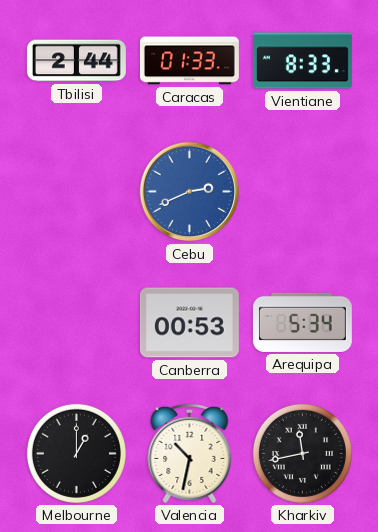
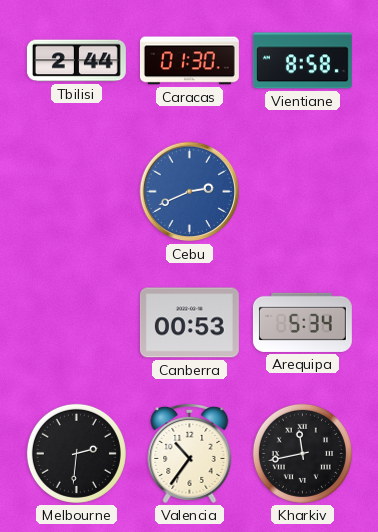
Caracas: 01:33 -> 01:30
Vientiane: 8:33 -> 8:58
Melbourne: 1:00 -> 2:31
Valencia: 10:32 -> 10:36
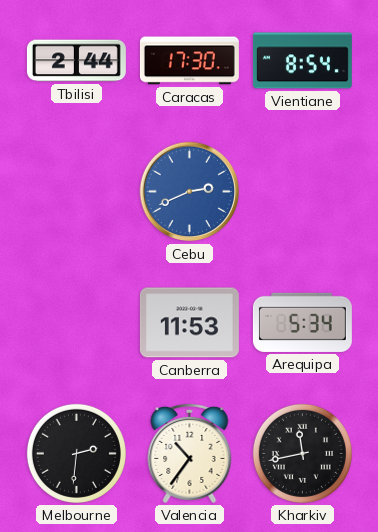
Caracas: 01:30 -> 17:30
Vientiane: 8:58 -> 8:54
Canberra: 00:53 -> 11:53
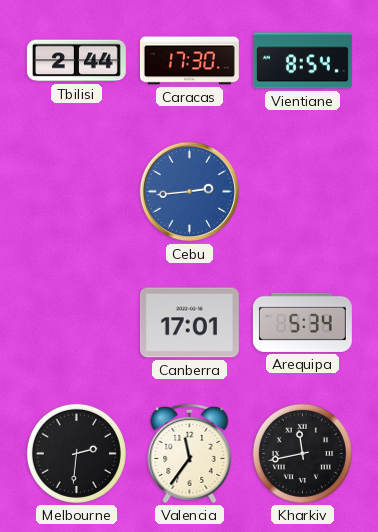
Cebu: 2:41 -> 2:44
Canberra: 11:53 -> 17:01
Valencia: 10:36 -> 11:36
